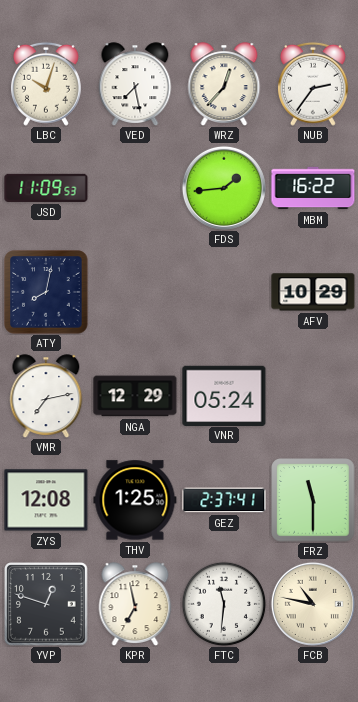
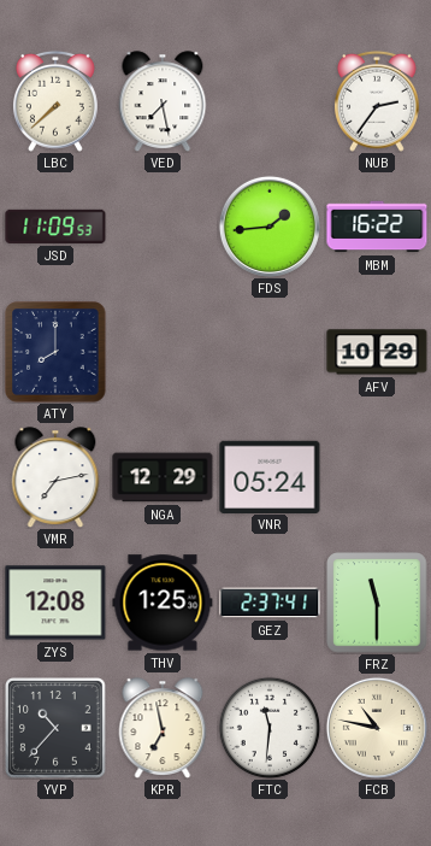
LBC: 10:03 -> 7:38
WRZ: 12:37 -> none
ATY: 8:02 -> 8:00
YVP: 12:48 -> 10:37
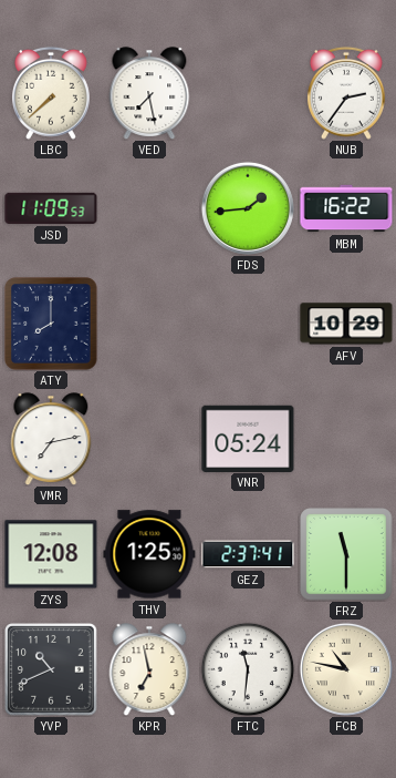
NGA: 12:29 -> none
YVP: 10:37 -> 10:41
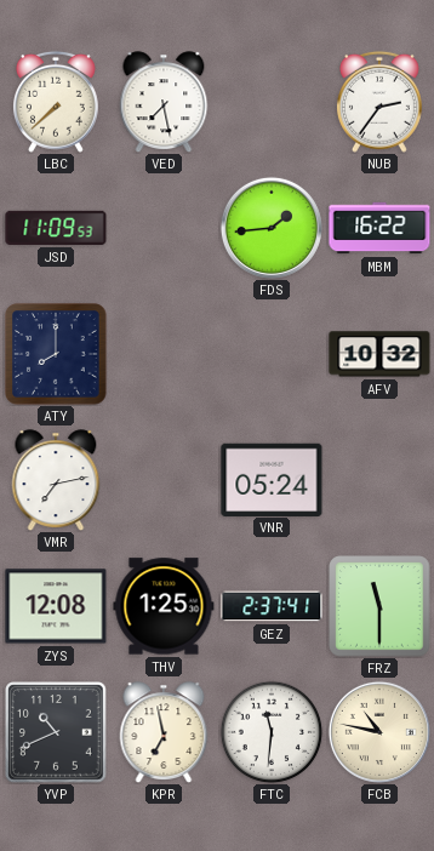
AFV: 10:29 -> 10:32
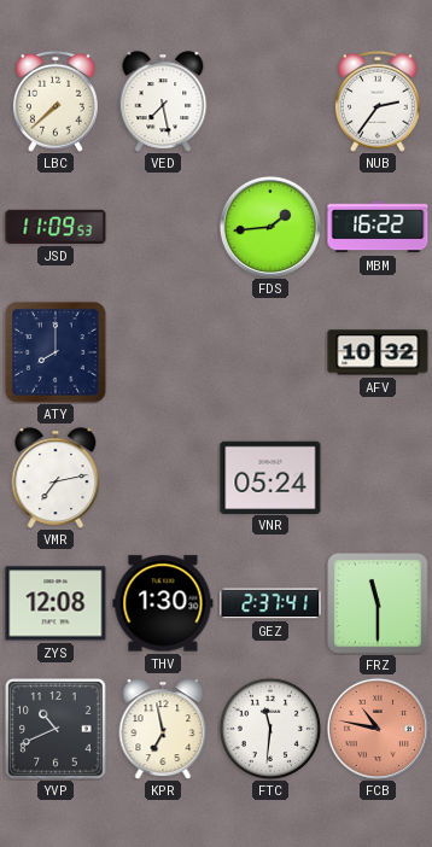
THV: 1:25 -> 1:30
FCB dial: cream -> salmon
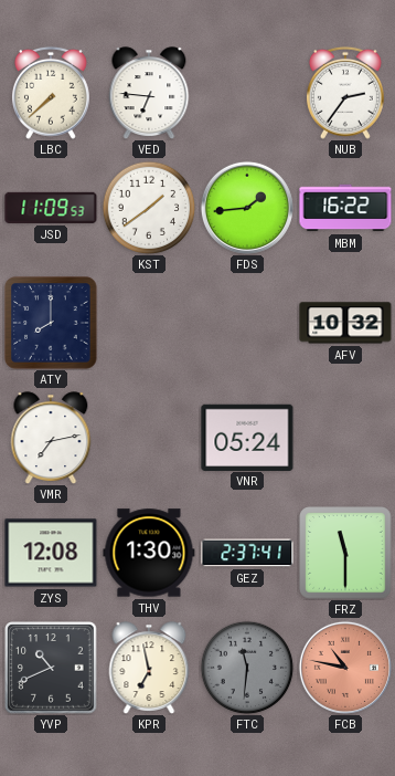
VED: 7:28 -> 6:46
KST: none -> 1:39
FTC dial: white -> grey
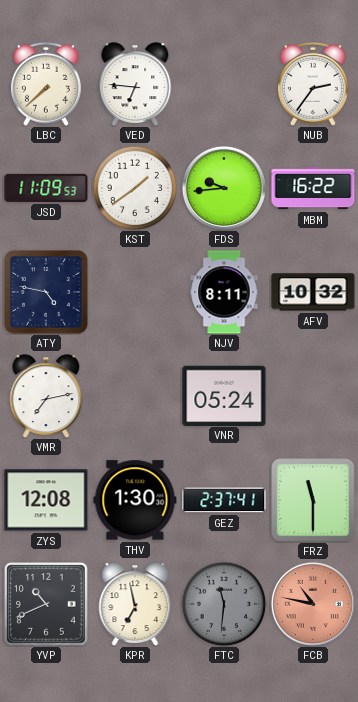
FDS: 1:44 -> 9:44
ATY: 8:00 -> 4:47
NJV: none -> 8:11
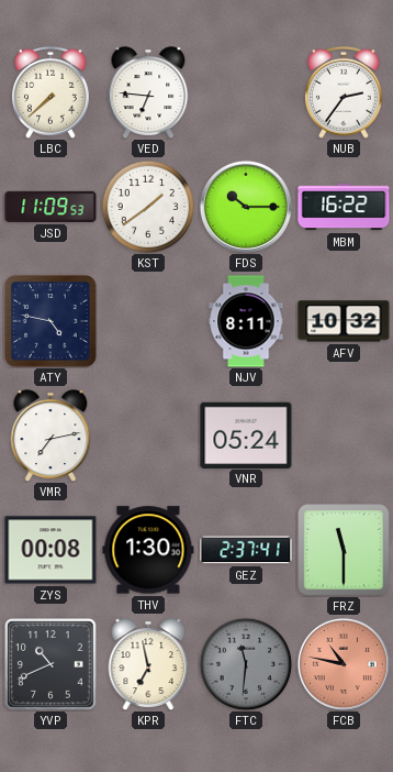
FDS: 9:44 -> 10:15
ZYS: 12:08 -> 00:08
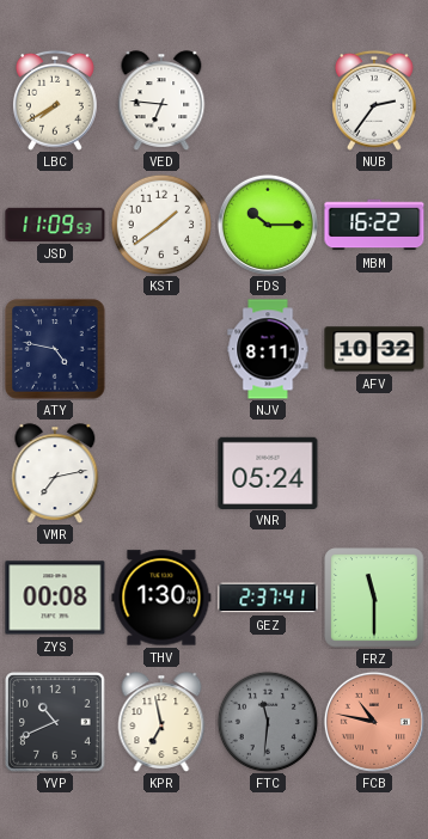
LBC: 7:38 -> 7:40
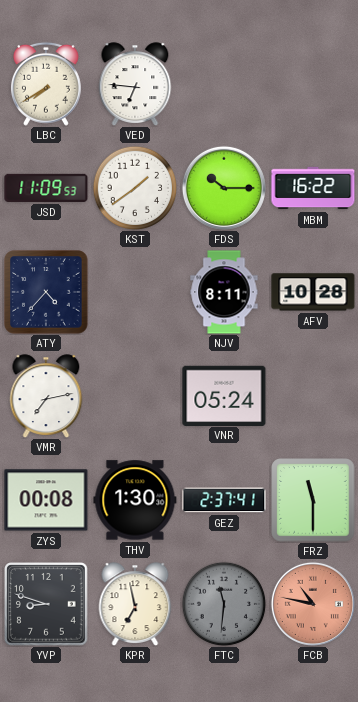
NUB: 2:36 -> none
ATY: 4:47 -> 4:37
AFV: 10:32 -> 10:28
YVP: 10:41 -> 8:48
